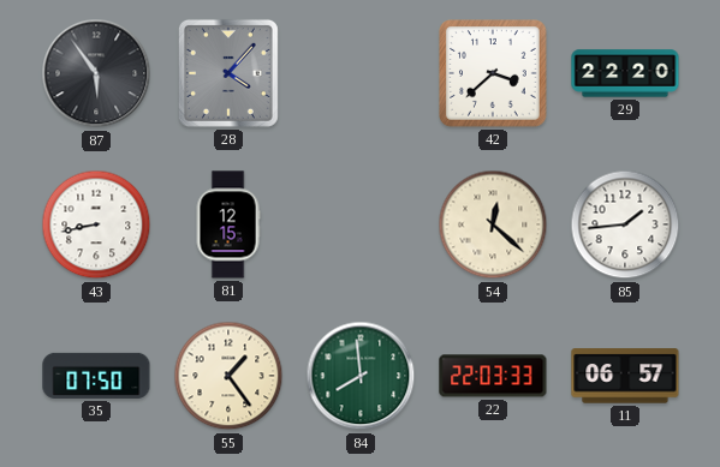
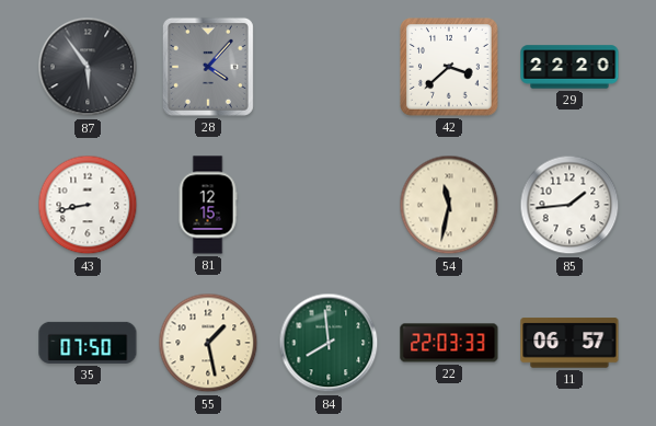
54: 12:22 -> 11:32
55: 1:24 -> 1:28
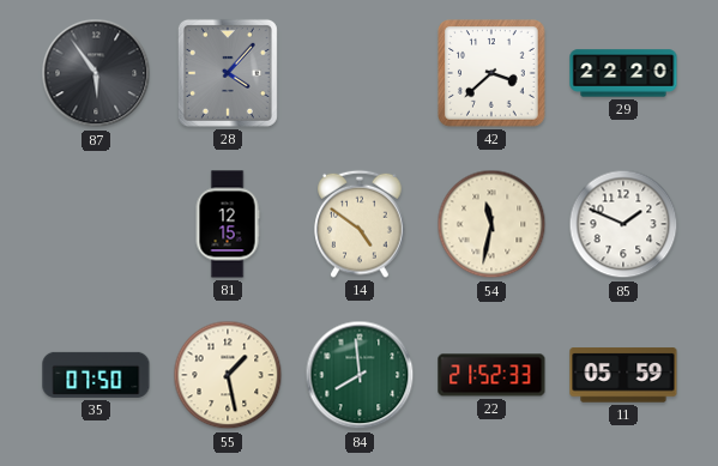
43: 8:43 -> none
14: none -> 4:51
85: 1:44 -> 1:49
22: 22:03 -> 21:52
11: 06:57 -> 05:59
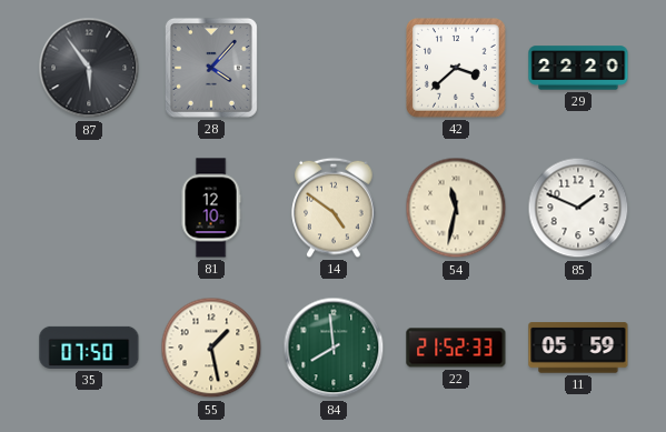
81: 12:15 -> 12:10
